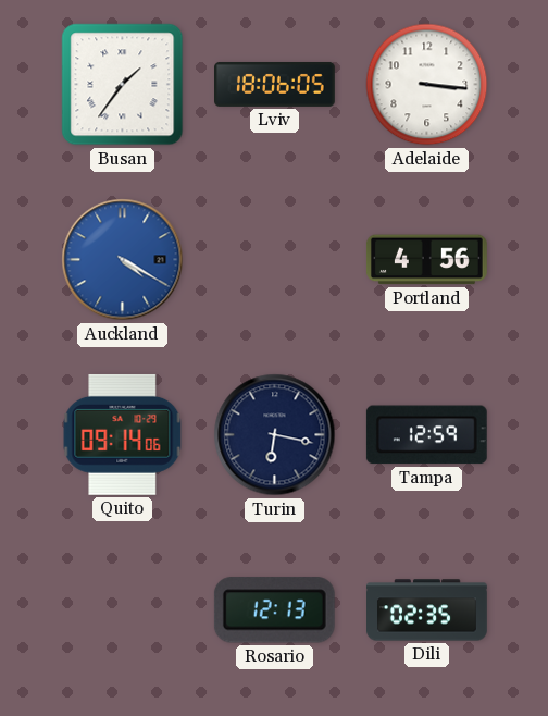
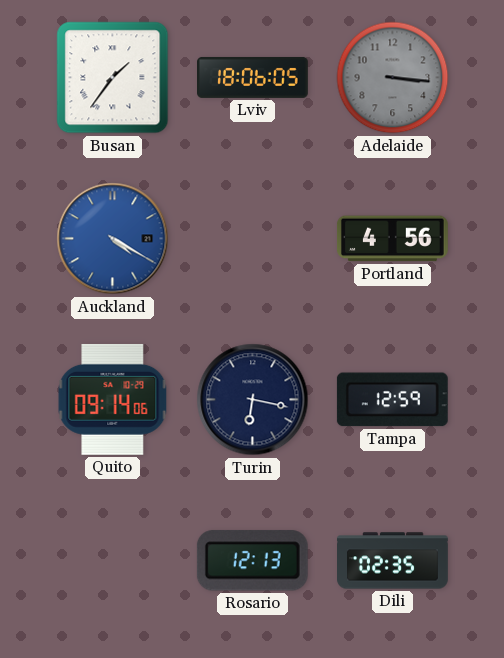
Adelaide dial: white -> grey
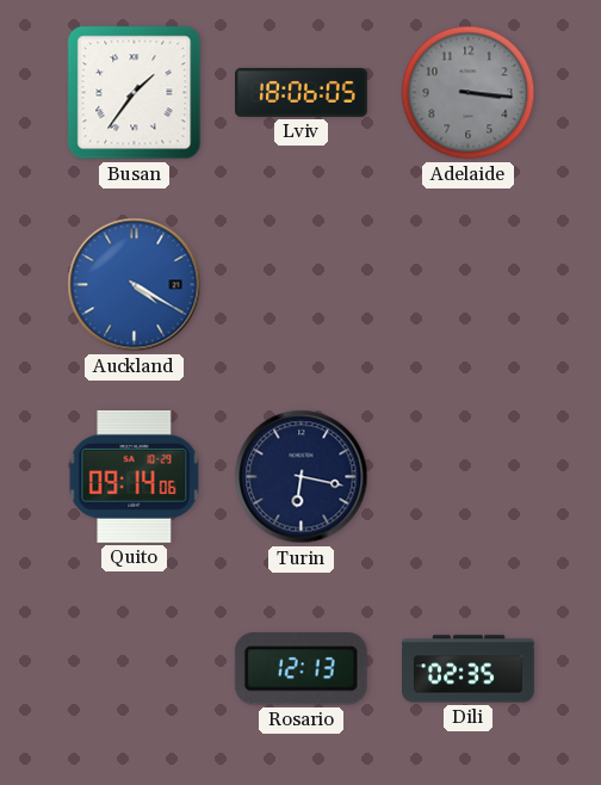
Portland: 4:56 -> none
Tampa: 12:59 -> none
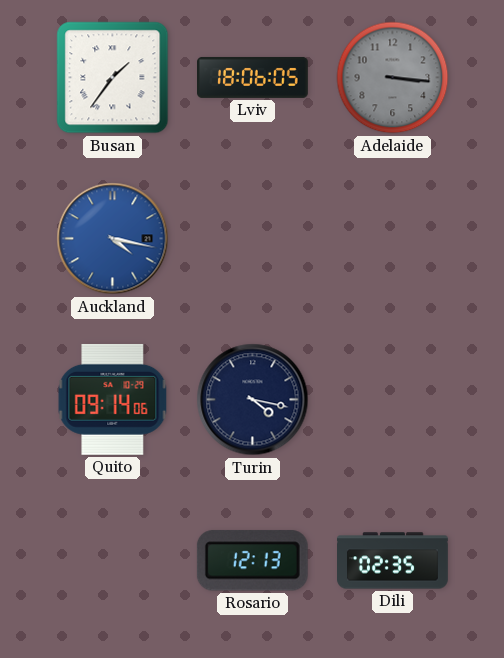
Auckland: 4:20 -> 4:17
Turin: 6:17 -> 4:17
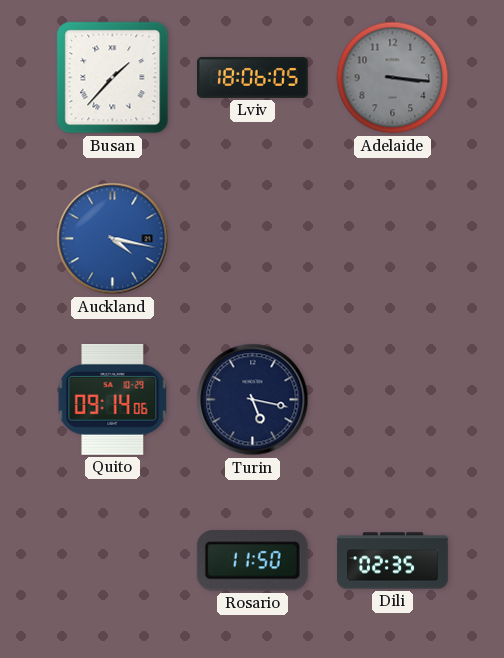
Busan: 1:36 -> 1:37
Turin: 4:17 -> 5:17
Rosario: 12:13 -> 11:50
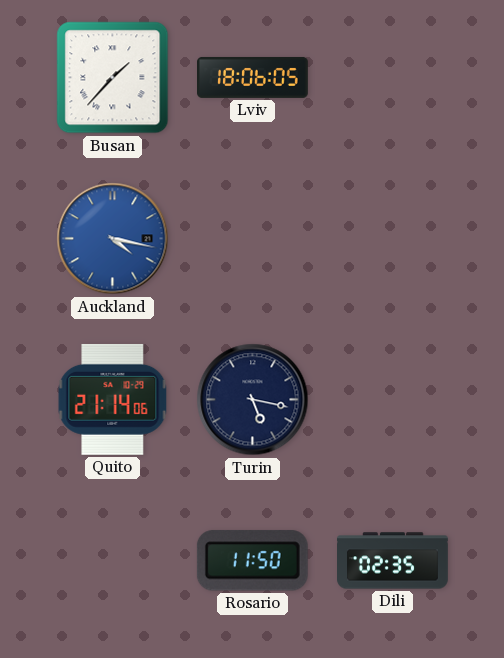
Adelaide: 3:16 -> none
Quito: 09:14 -> 21:14
